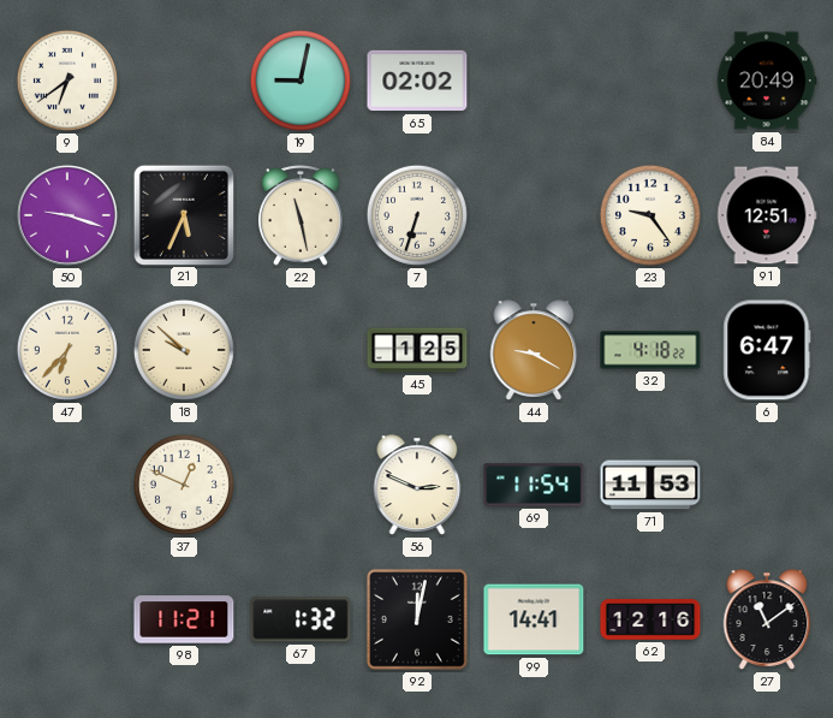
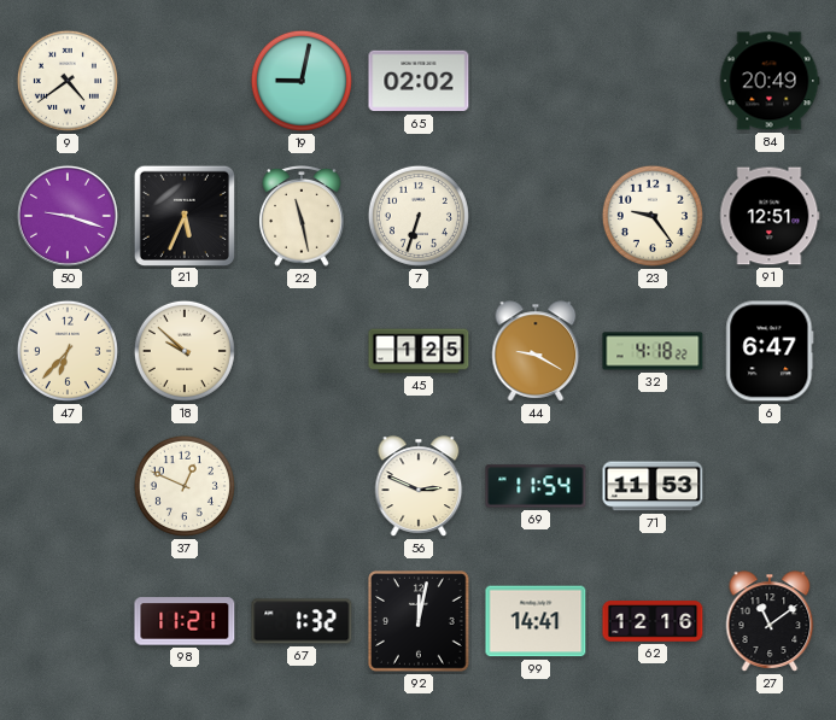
9: 6:39 -> 4:39
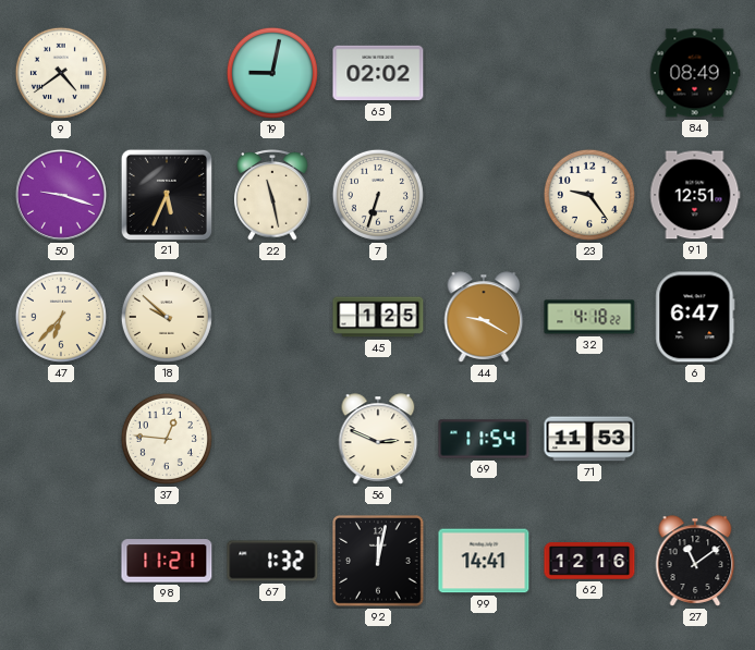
84: 20:49 -> 08:49
37: 12:49 -> 12:46
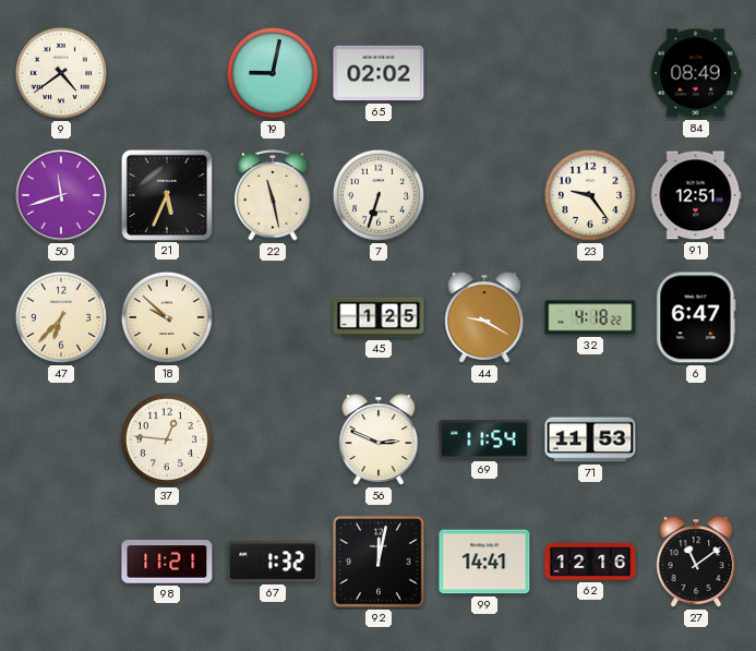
50: 9:18 -> 11:42
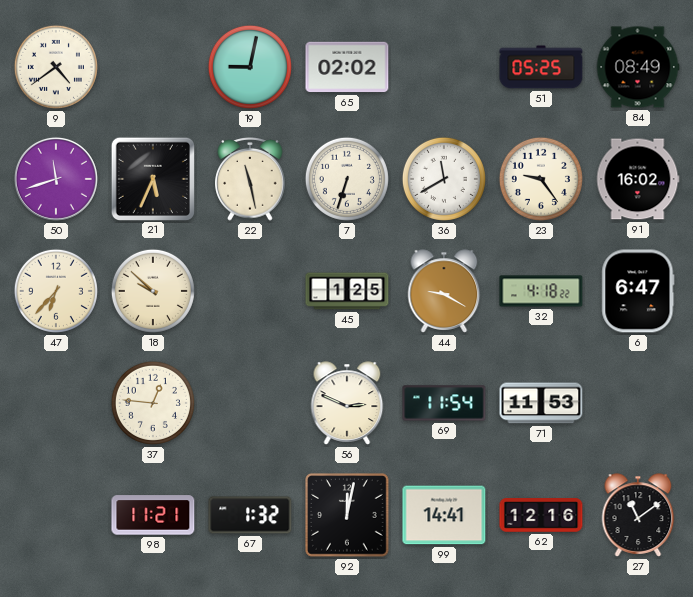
51: none -> 05:25
36: none -> 11:40
91: 12:51 -> 16:02
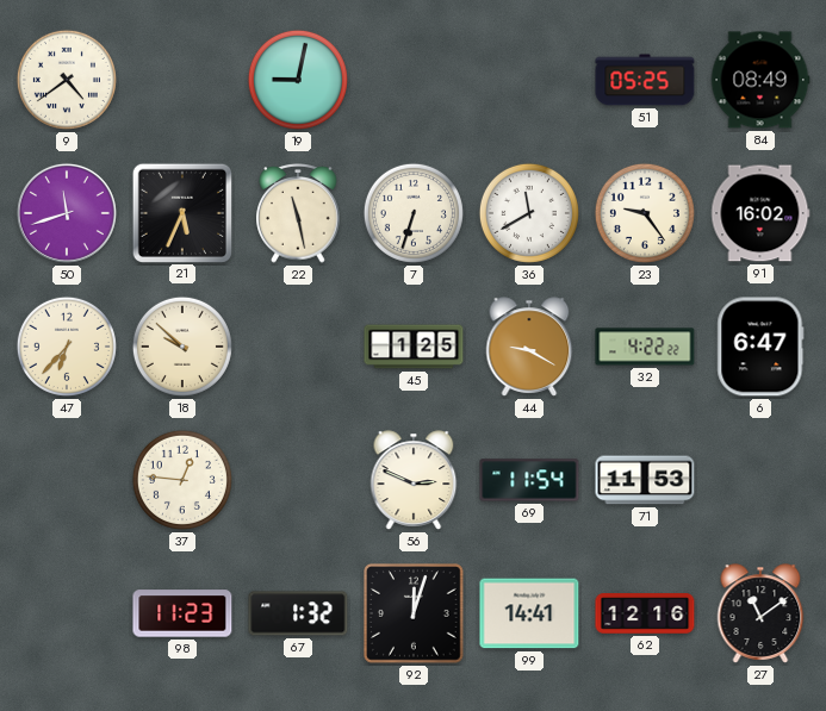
65: 02:02 -> none
32: 4:18 -> 4:22
98: 11:21 -> 11:23
92: 12:02 -> 12:03
